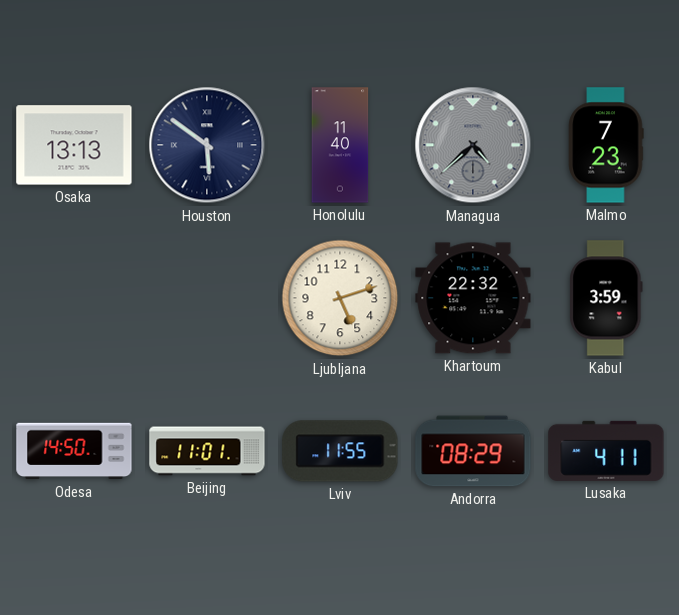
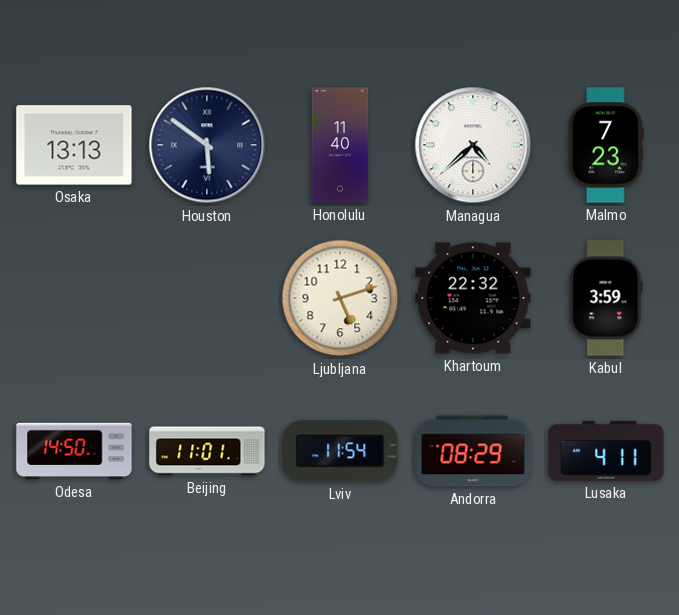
Managua dial: grey -> white
Lviv: 11:55 -> 11:54
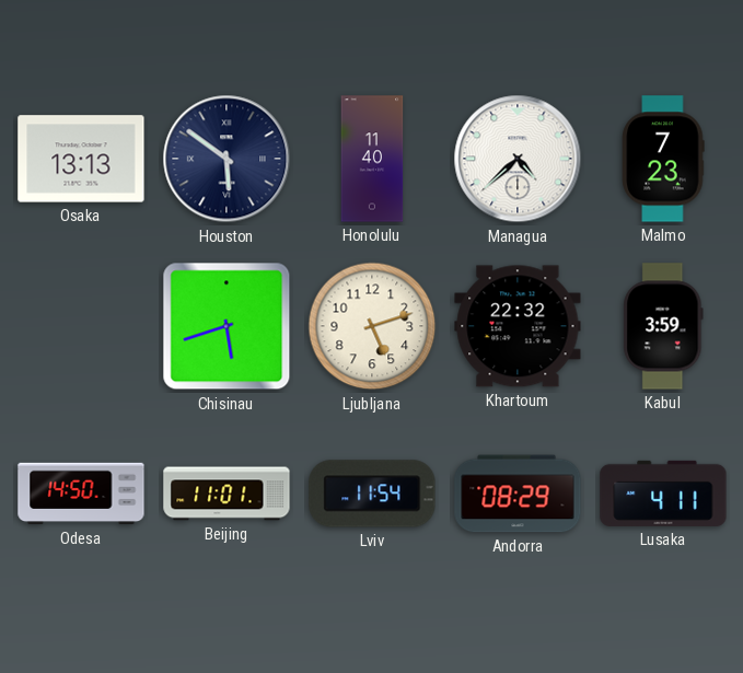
Chisinau: none -> 5:42
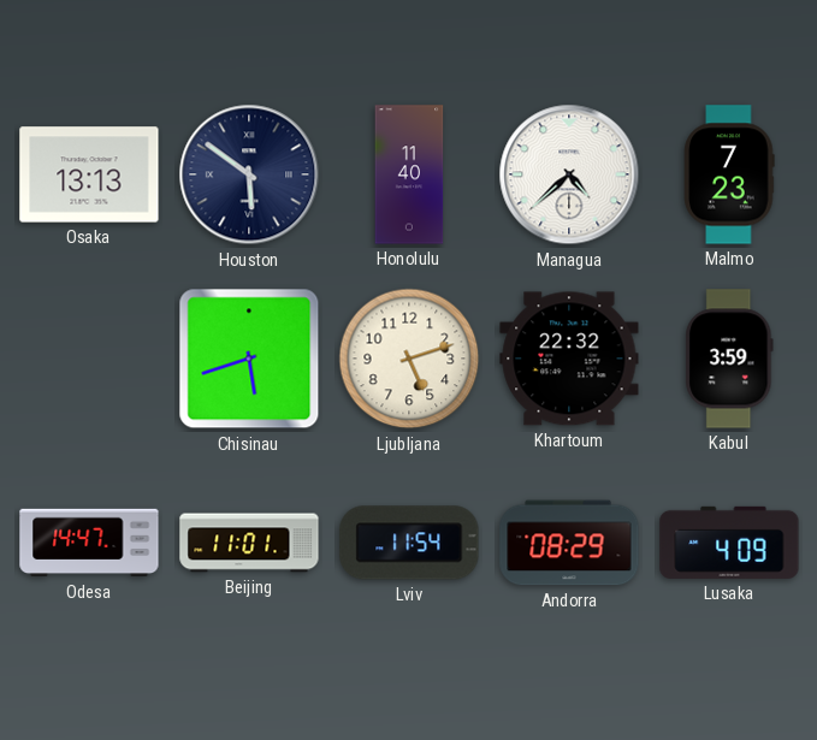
Odesa: 14:50 -> 14:47
Lusaka: 4:11 -> 4:09
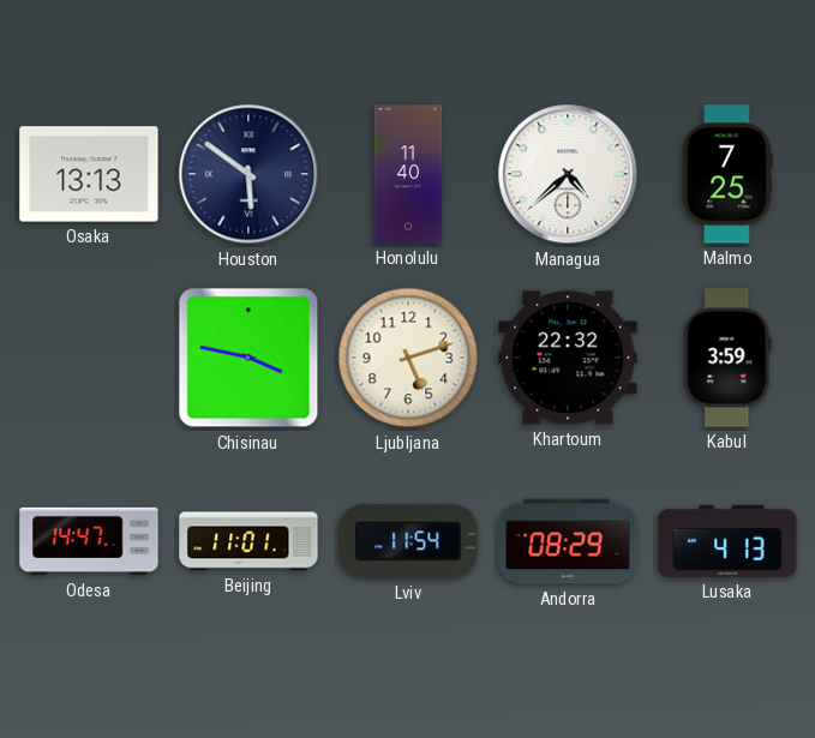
Malmo: 7:23 -> 7:25
Chisinau: 5:42 -> 3:47
Lusaka: 4:09 -> 4:13
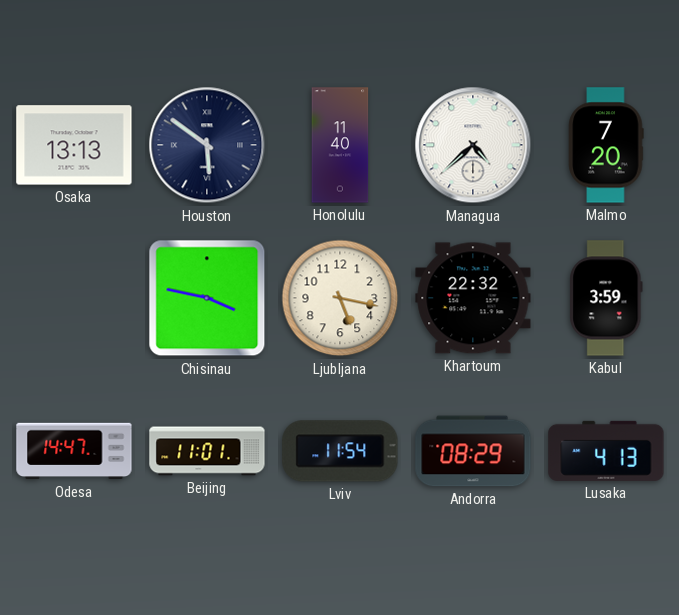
Malmo: 7:25 -> 7:20
Ljubljana: 5:12 -> 5:17
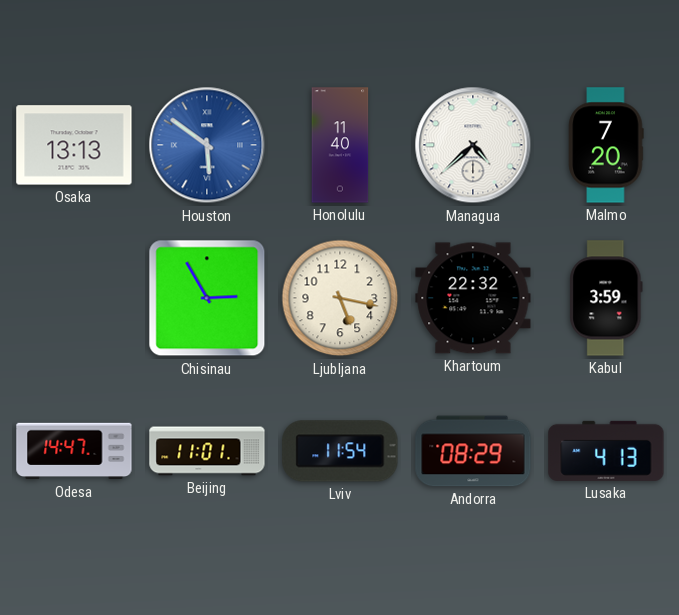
Houston dial: navy -> blue
Chisinau: 3:47 -> 2:55
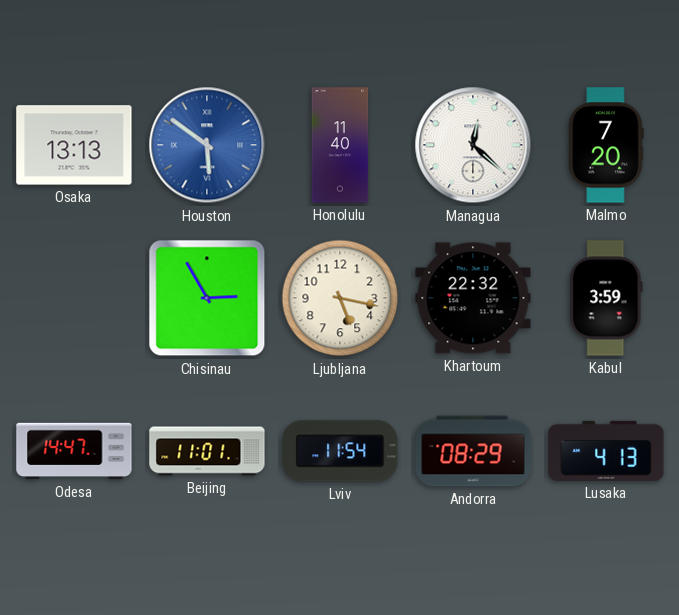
Managua: 4:38 -> 12:22
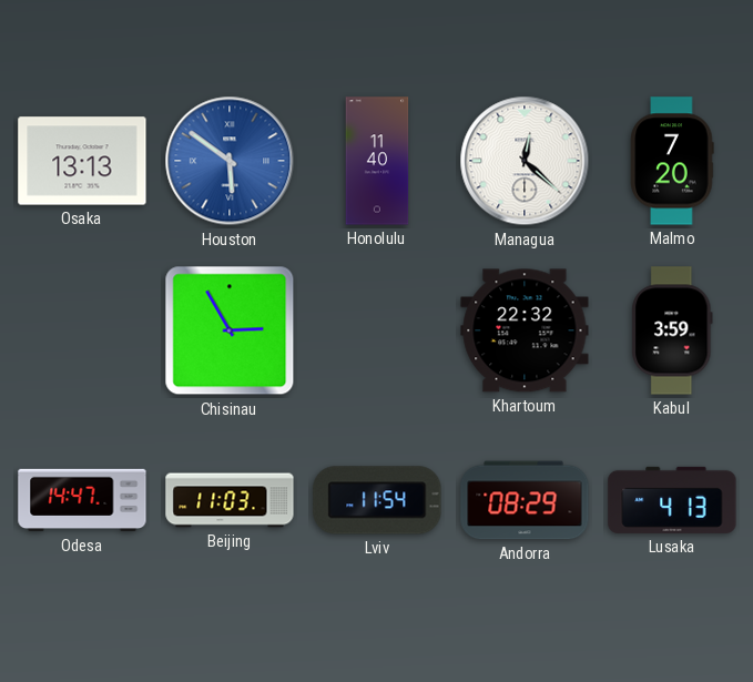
Ljubljana: 5:17 -> none
Beijing: 11:01 -> 11:03
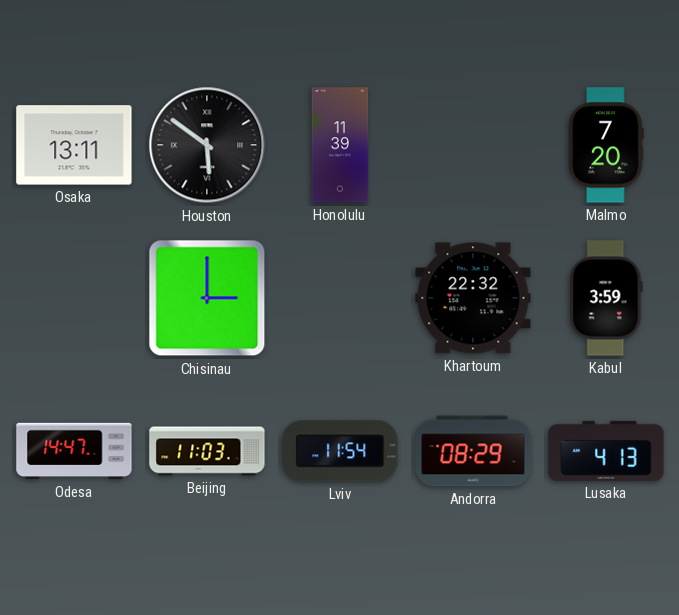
Osaka: 13:13 -> 13:11
Houston dial: blue -> black
Honolulu: 11:40 -> 11:39
Managua: 12:22 -> none
Chisinau: 2:55 -> 3:00
